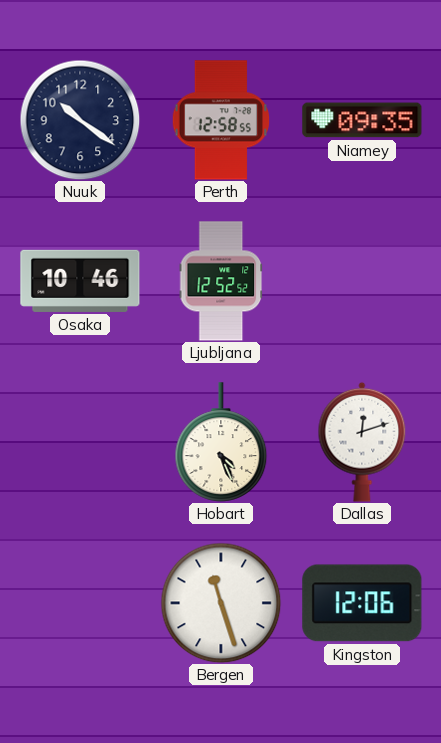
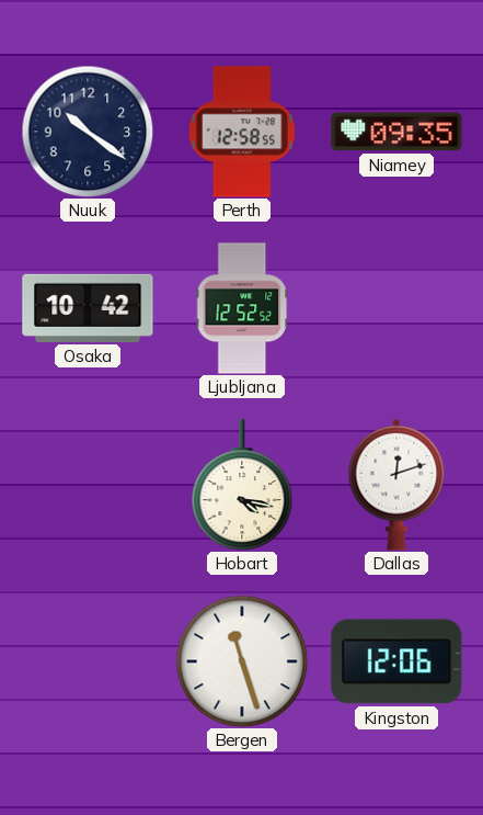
Osaka: 10:46 -> 10:42
Hobart: 4:26 -> 4:17
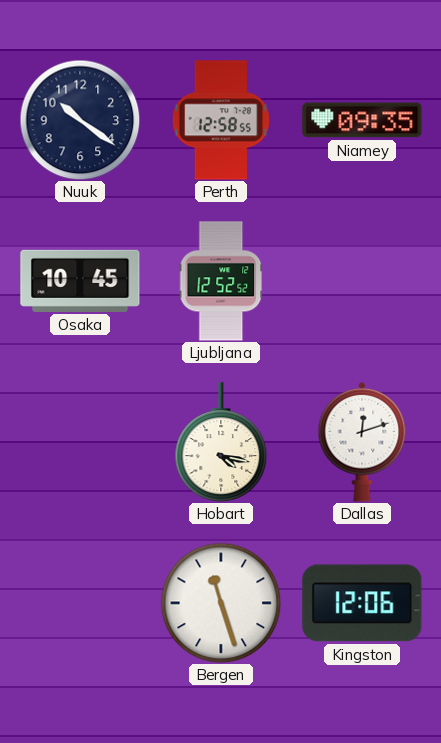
Osaka: 10:42 -> 10:45
